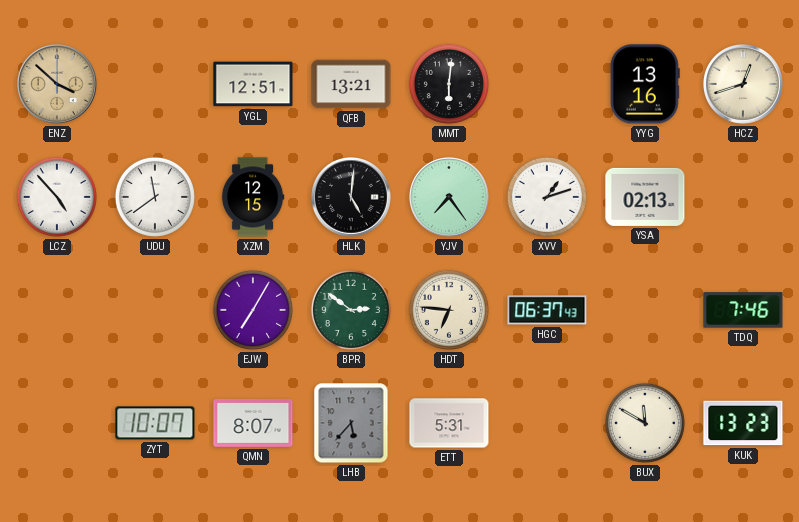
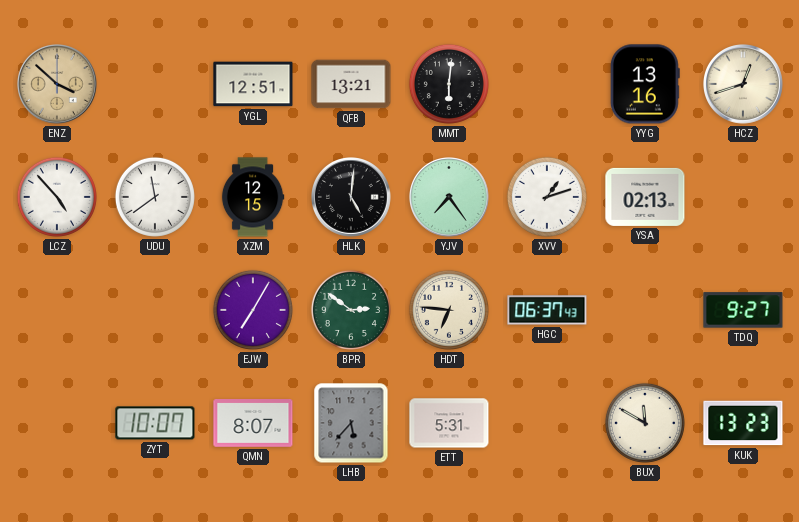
TDQ: 7:46 -> 9:27
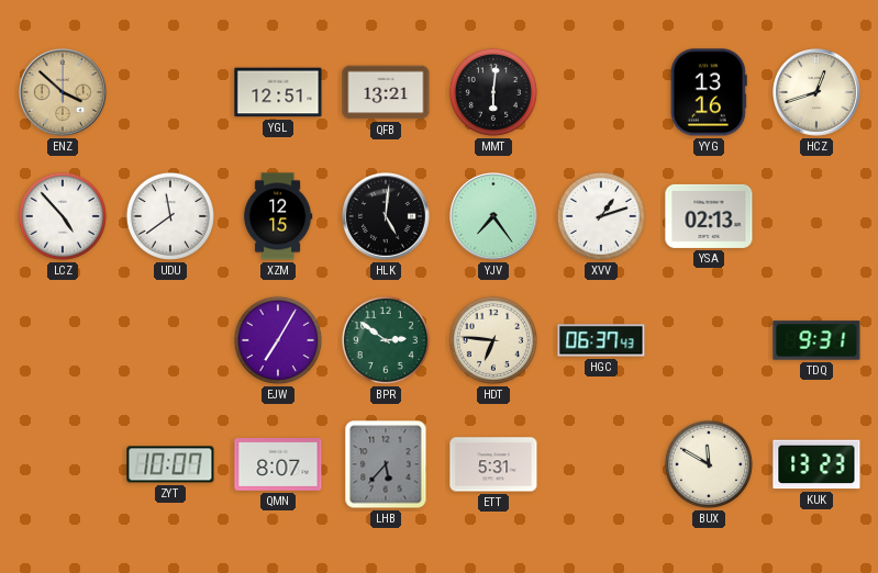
TDQ: 9:27 -> 9:31
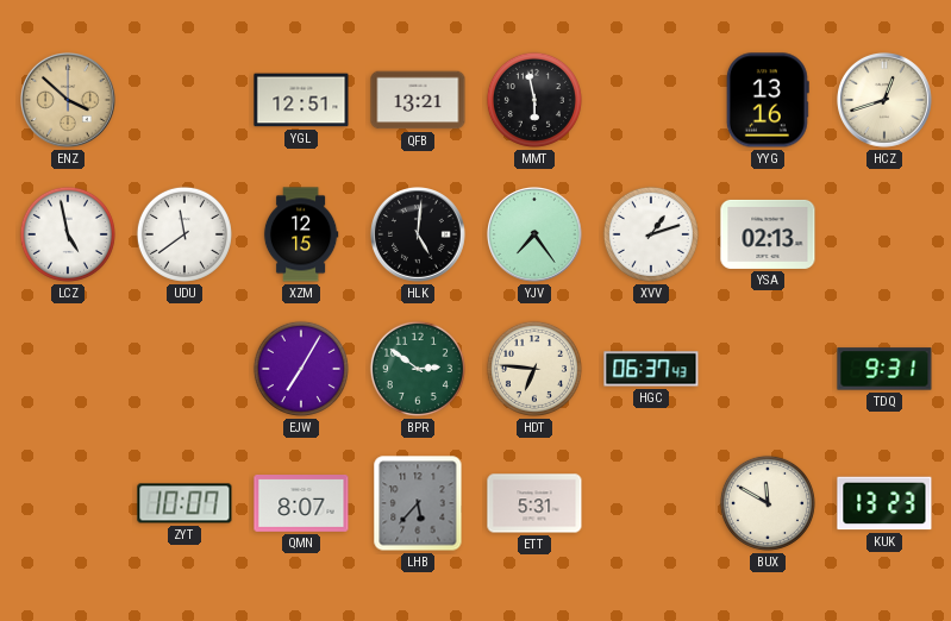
MMT: 6:01 -> 5:58
LCZ: 4:53 -> 4:58
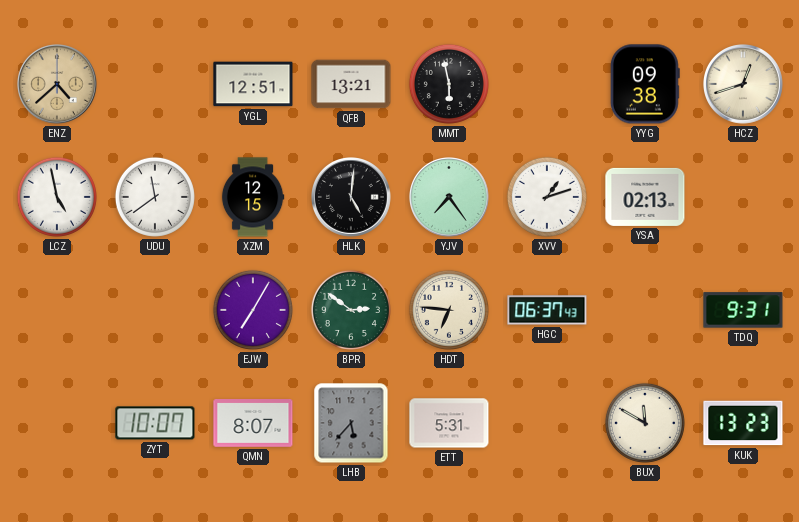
ENZ: 3:52 -> 4:38
YYG: 13:16 -> 09:38
